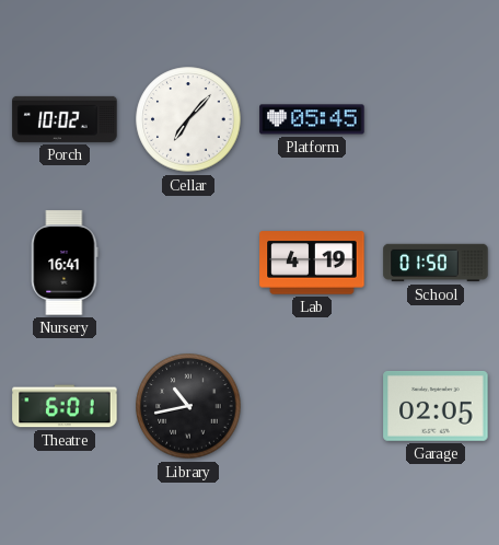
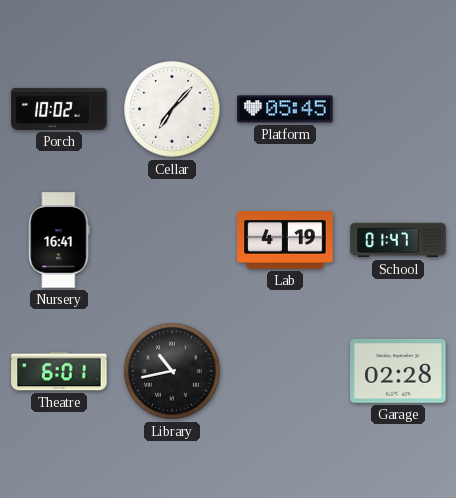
School: 01:50 -> 01:47
Garage: 02:05 -> 02:28
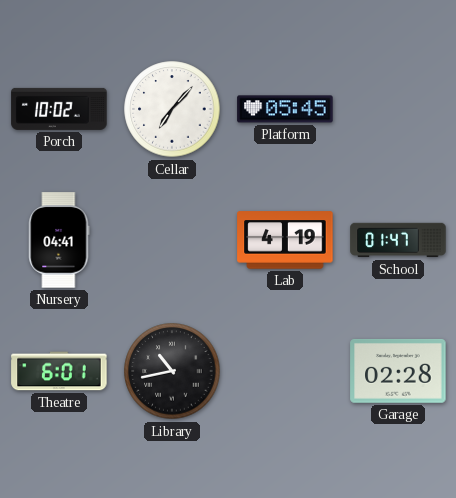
Nursery: 16:41 -> 04:41
